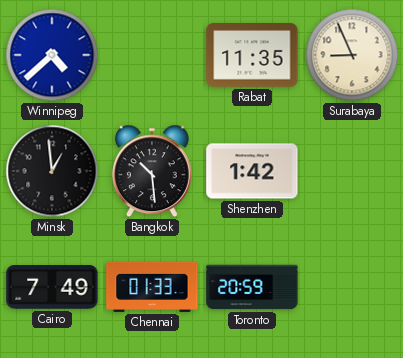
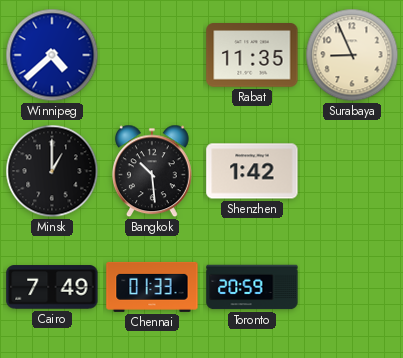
Minsk: 12:59 -> 1:00
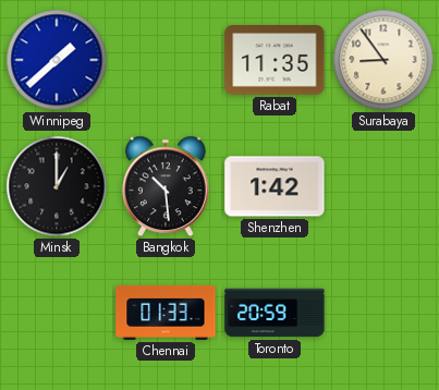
Winnipeg: 4:38 -> 1:38
Surabaya: 8:56 -> 8:54
Cairo: 7:49 -> none
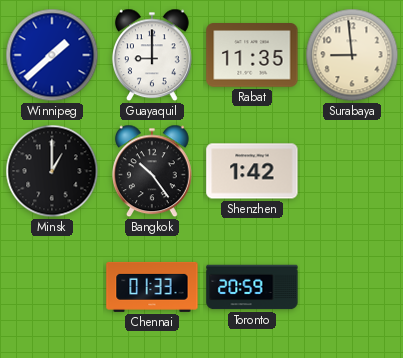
Guayaquil: none -> 9:00
Surabaya: 8:54 -> 8:59
Bangkok: 10:29 -> 10:24
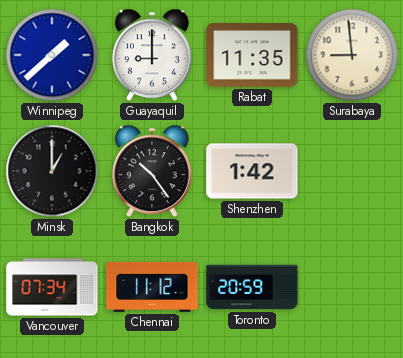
Vancouver: none -> 07:34
Chennai: 01:33 -> 11:12
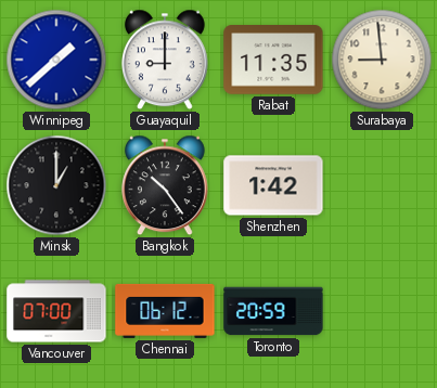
Vancouver: 07:34 -> 07:00
Chennai: 11:12 -> 06:12
